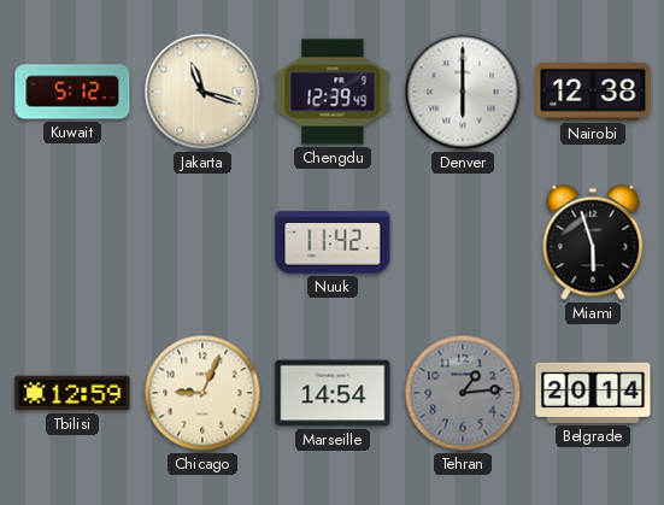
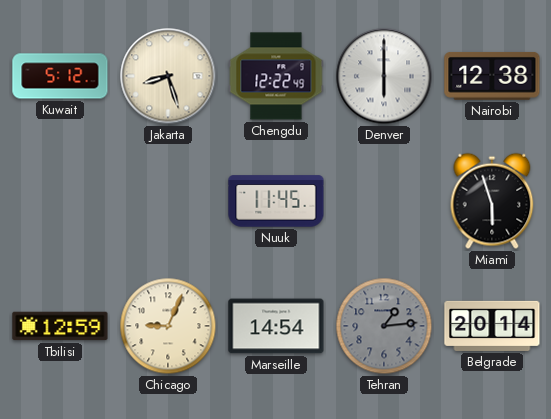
Jakarta: 11:18 -> 8:27
Chengdu: 12:39 -> 12:22
Nuuk: 11:42 -> 11:45
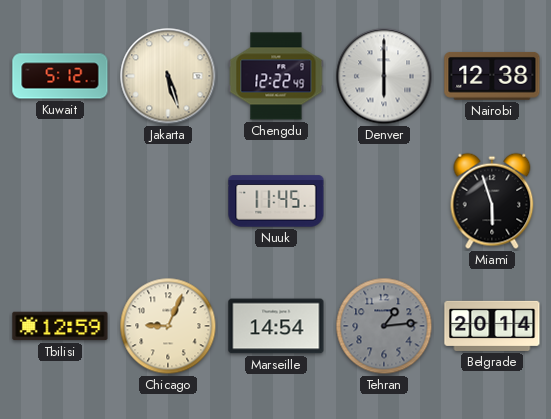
Jakarta: 8:27 -> 5:27
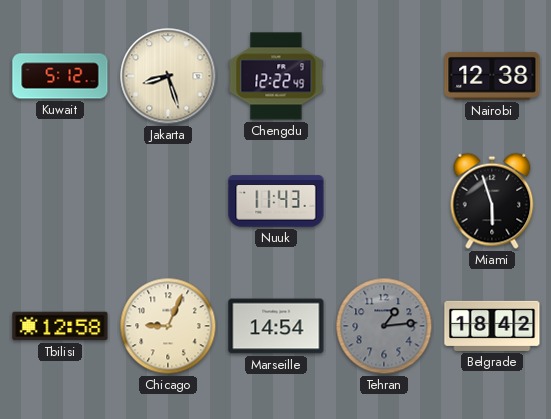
Jakarta: 5:27 -> 8:27
Denver: 6:00 -> none
Nuuk: 11:45 -> 11:43
Tbilisi: 12:59 -> 12:58
Belgrade: 20:14 -> 18:42
